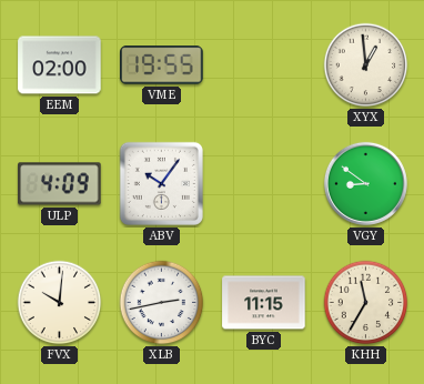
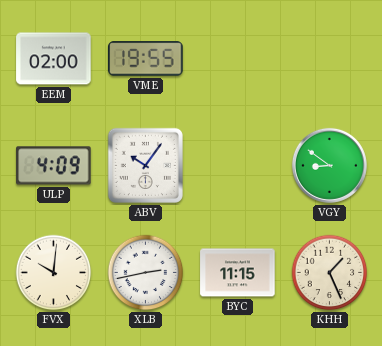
XYX: 12:59 -> none
KHH: 11:35 -> 1:26
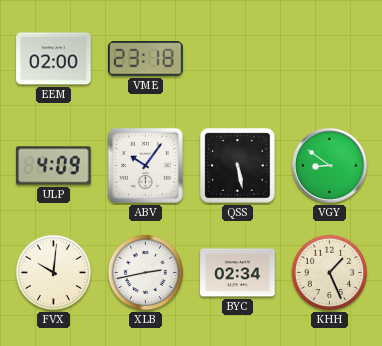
VME: 19:55 -> 23:18
QSS: none -> 5:28
BYC: 11:15 -> 02:34
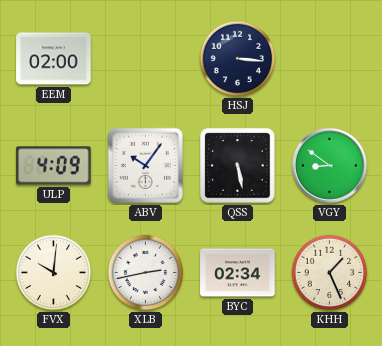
VME: 23:18 -> none
HSJ: none -> 3:16
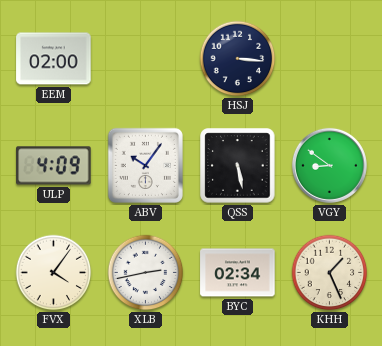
FVX: 10:01 -> 4:06
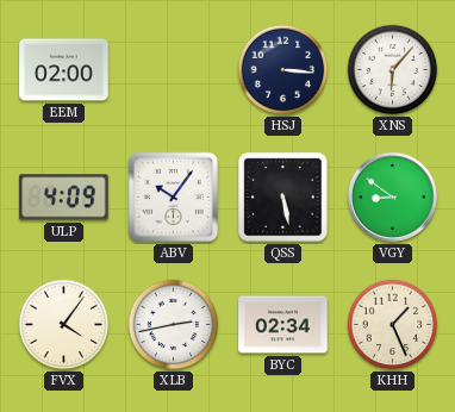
XNS: none -> 6:07
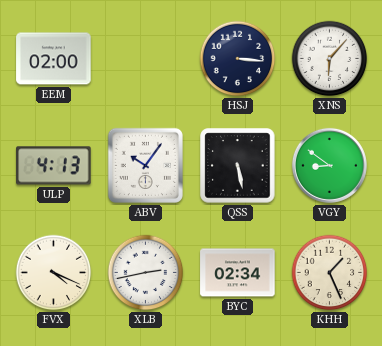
ULP: 4:09 -> 4:13
FVX: 4:06 -> 4:19
